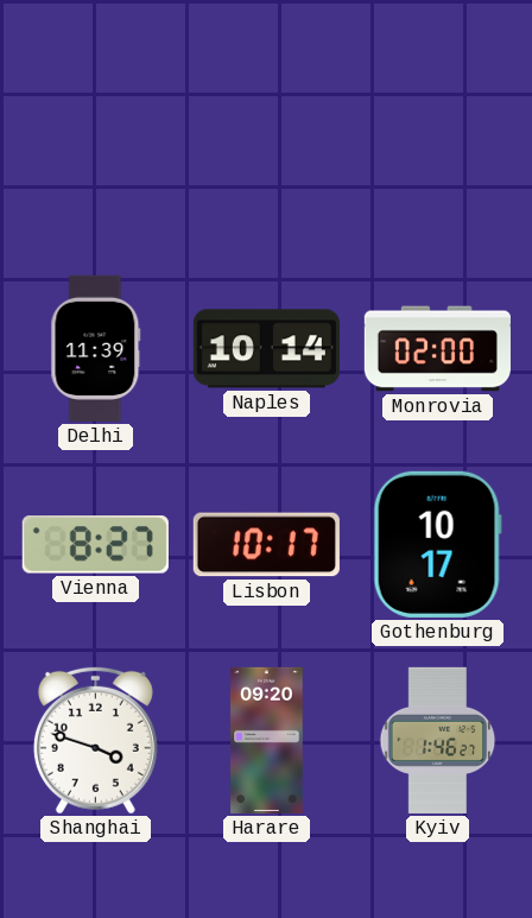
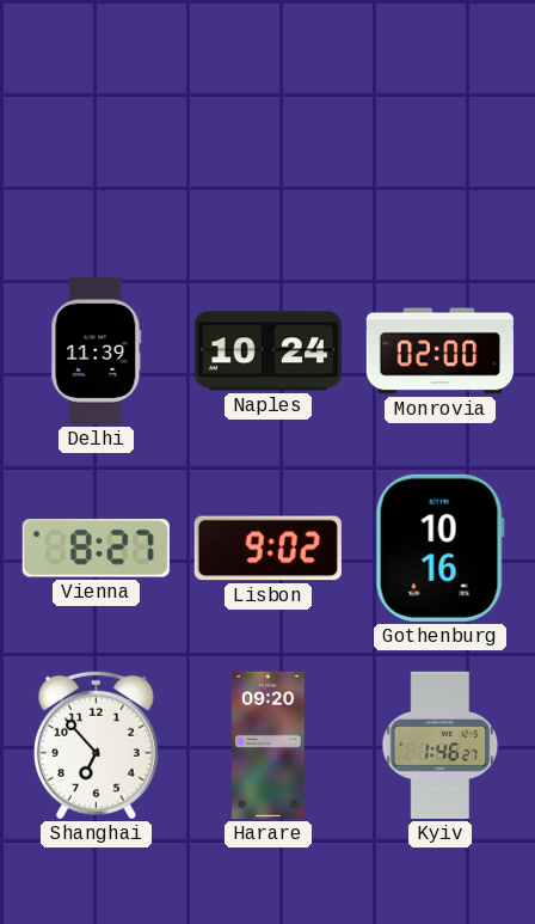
Naples: 10:14 -> 10:24
Lisbon: 10:17 -> 9:02
Gothenburg: 10:17 -> 10:16
Shanghai: 3:48 -> 6:53
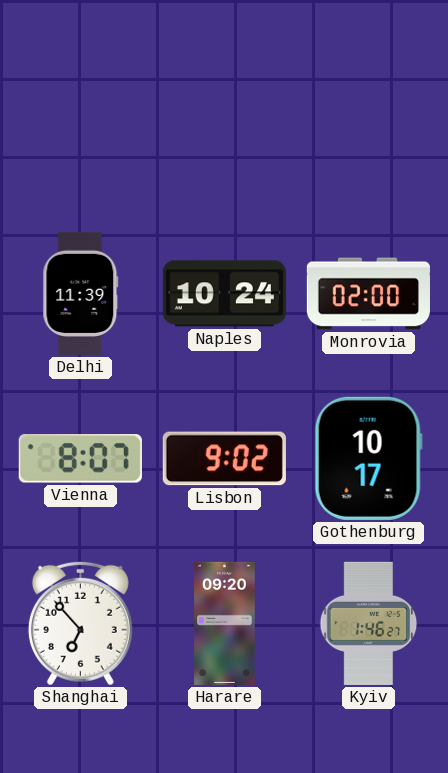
Vienna: 8:27 -> 8:07
Gothenburg: 10:16 -> 10:17
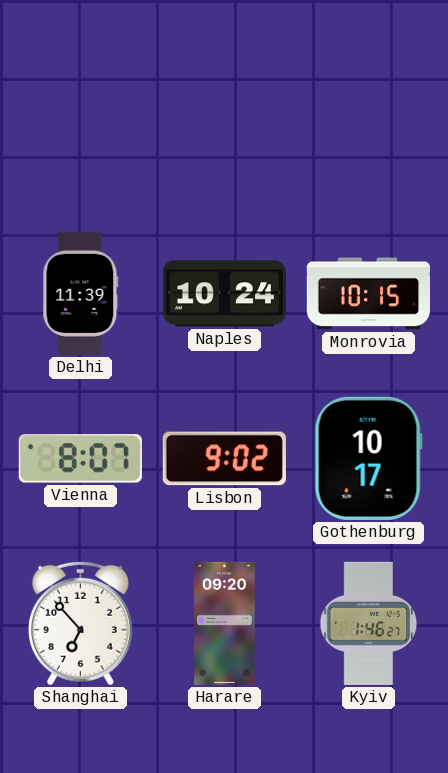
Monrovia: 02:00 -> 10:15
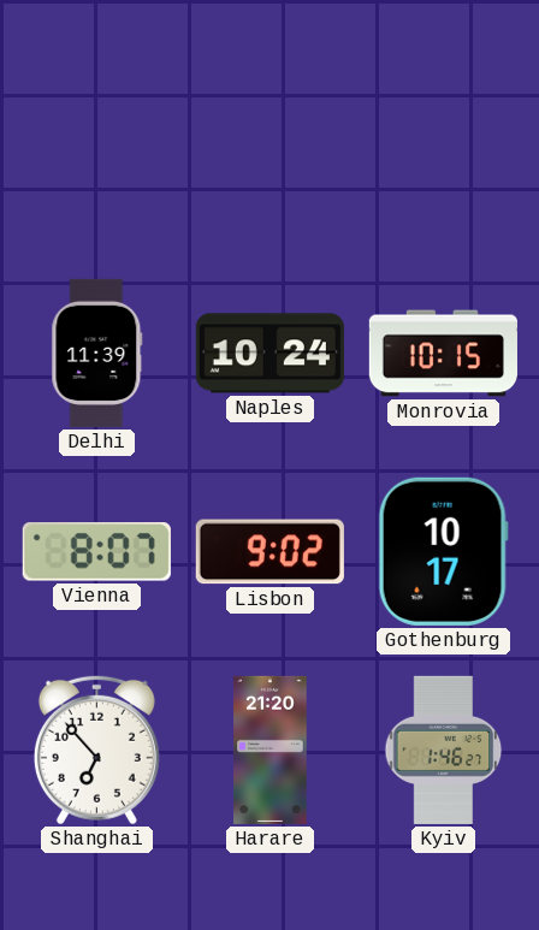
Harare: 09:20 -> 21:20
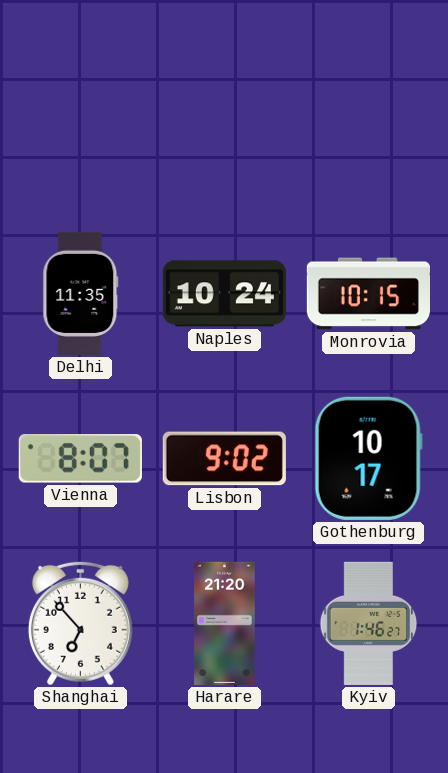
Delhi: 11:39 -> 11:35
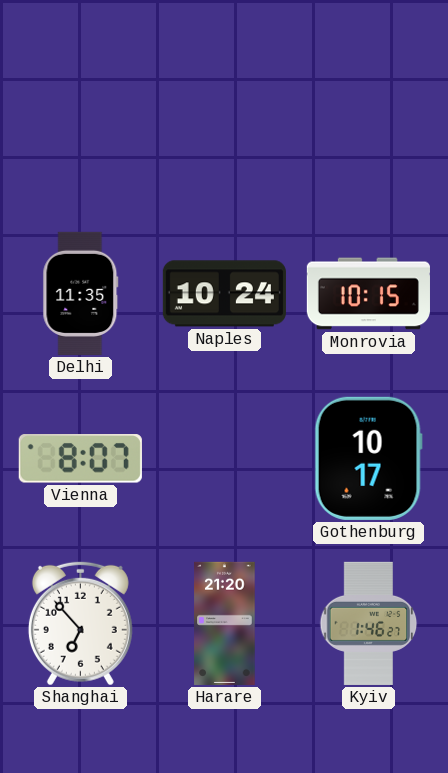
Lisbon: 9:02 -> none
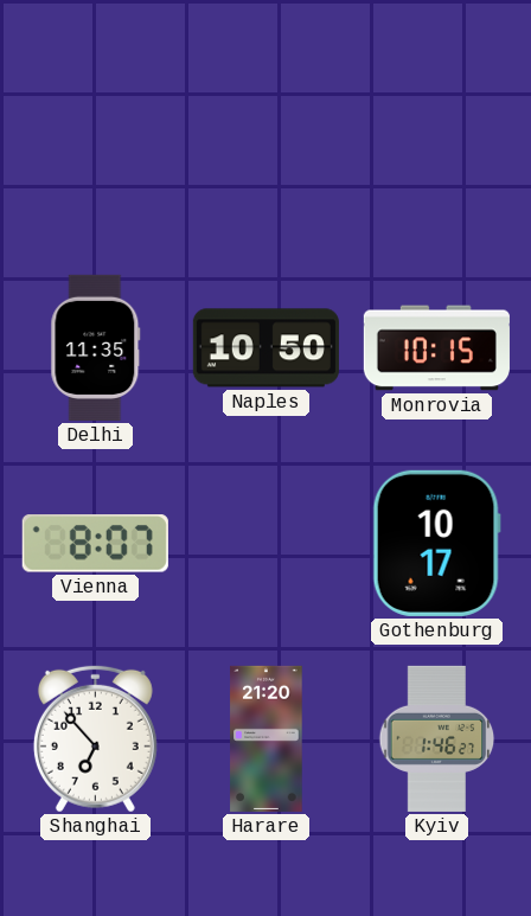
Naples: 10:24 -> 10:50
